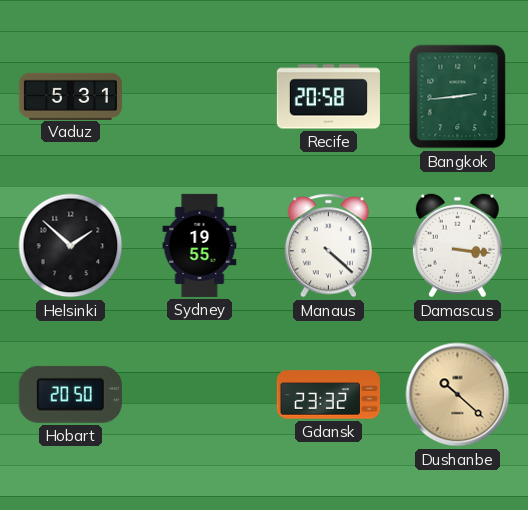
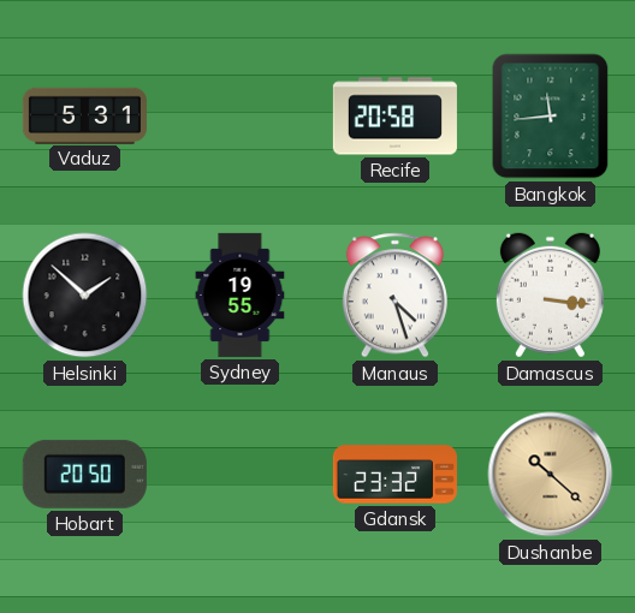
Bangkok: 2:44 -> 11:44
Manaus: 4:22 -> 4:27
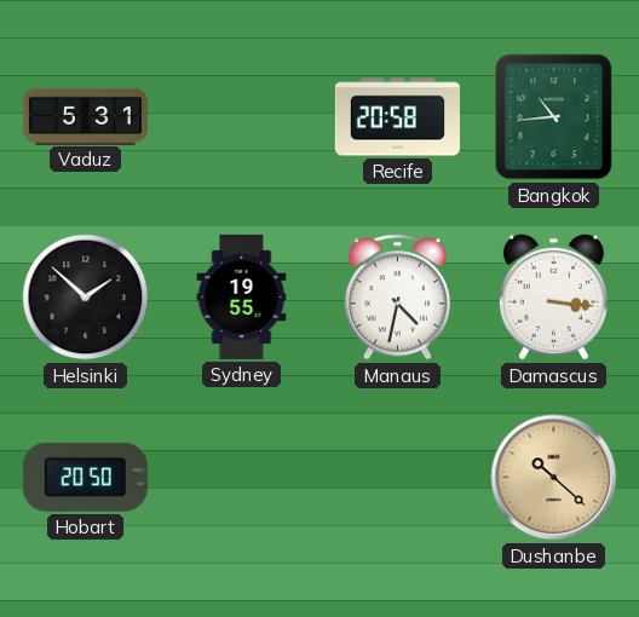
Bangkok: 11:44 -> 10:44
Manaus: 4:27 -> 4:32
Gdansk: 23:32 -> none
